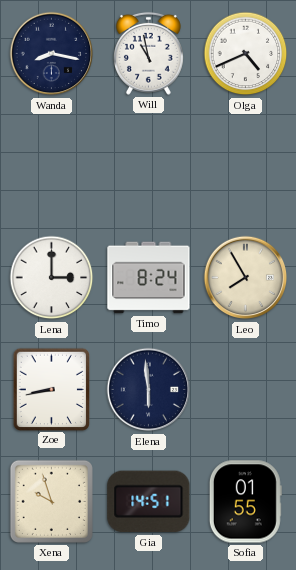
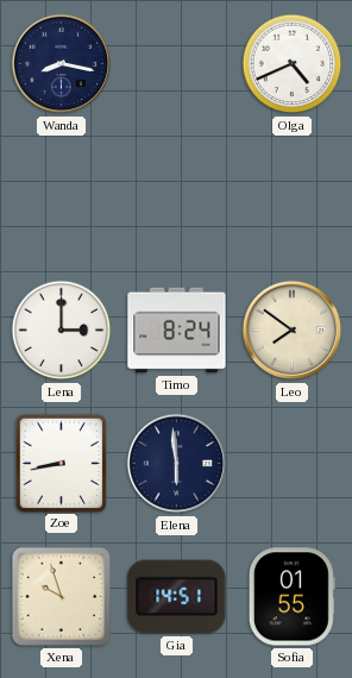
Will: 10:58 -> none
Leo: 7:55 -> 7:51
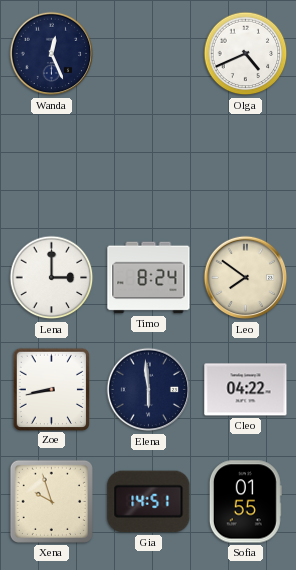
Wanda: 8:17 -> 12:26
Cleo: none -> 04:22
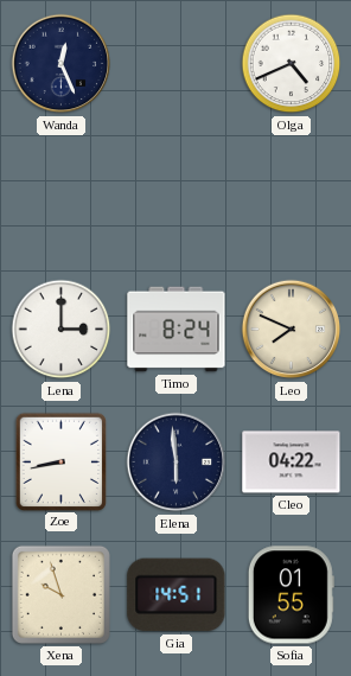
Leo: 7:51 -> 7:49
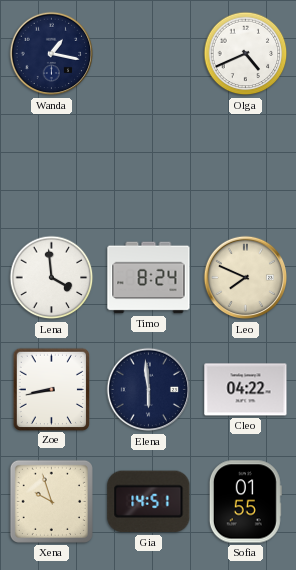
Wanda: 12:26 -> 1:17
Lena: 3:00 -> 3:59
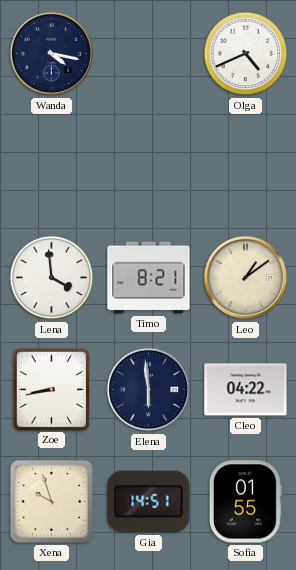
Wanda: 1:17 -> 4:17
Timo: 8:24 -> 8:21
Leo: 7:49 -> 1:09
